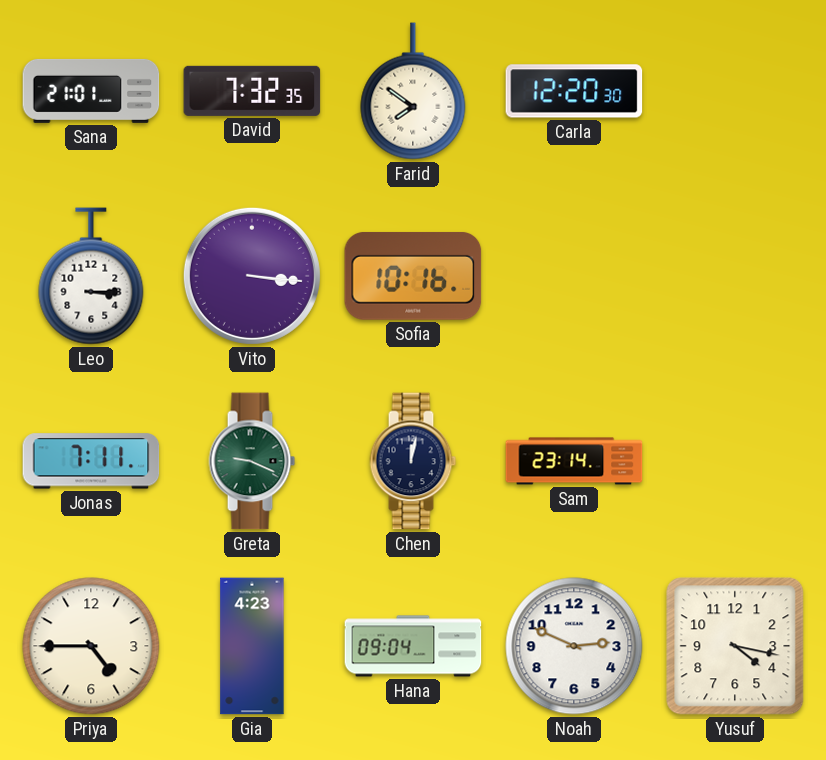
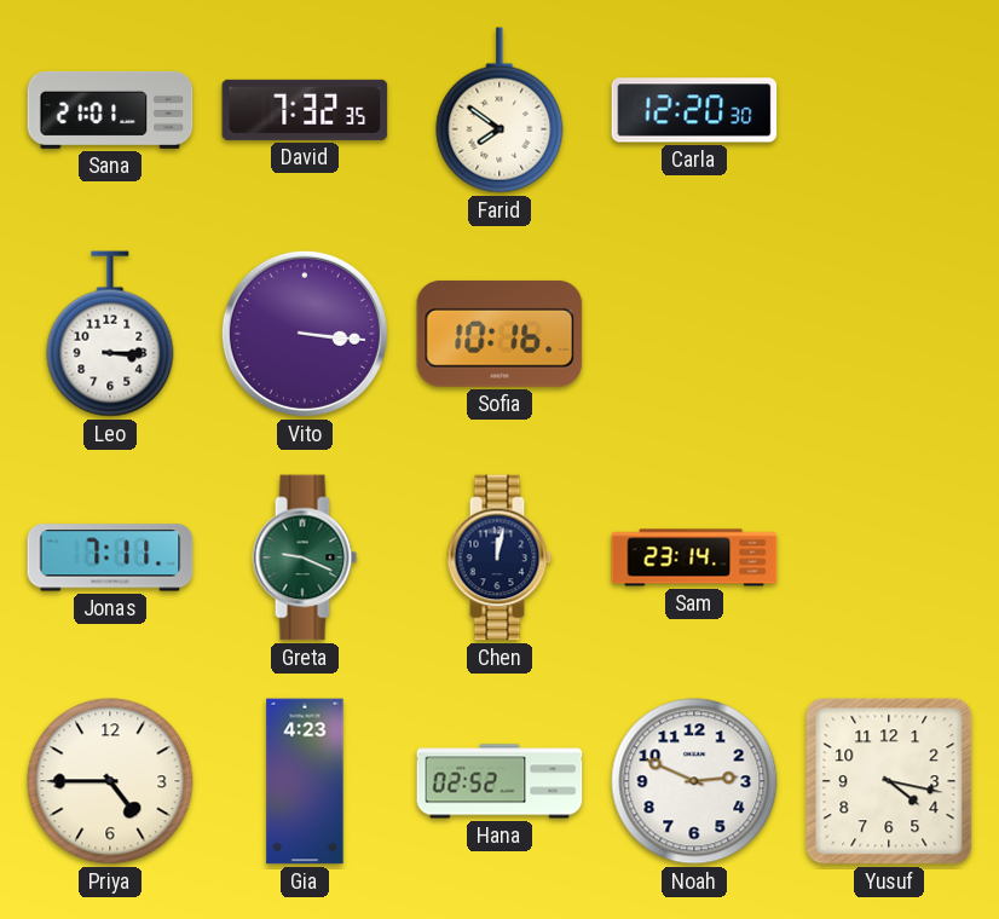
Hana: 09:04 -> 02:52
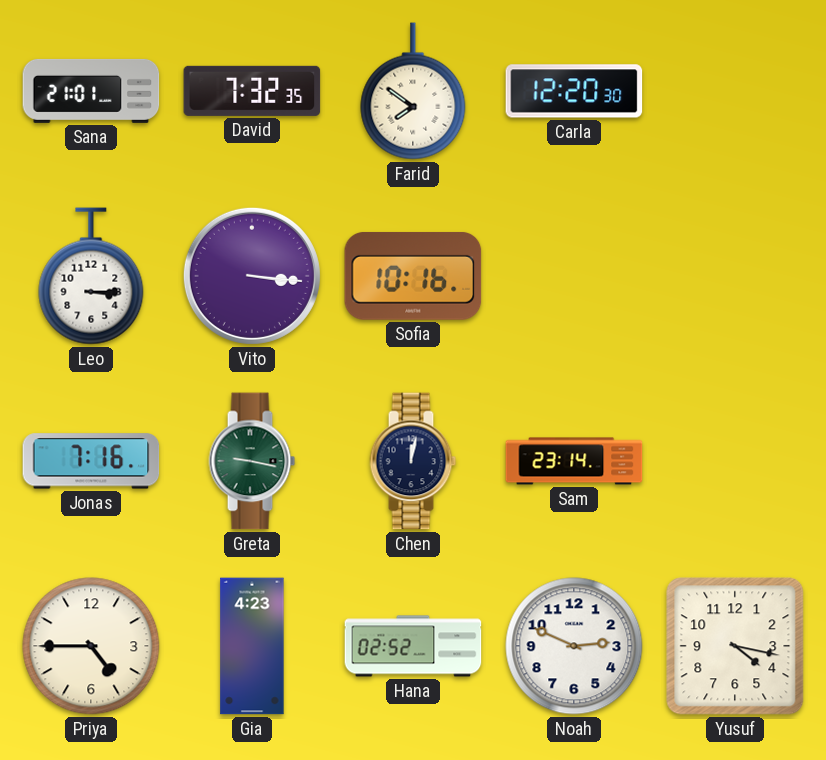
Jonas: 7:11 -> 7:16
Greta: 9:19 -> 9:17
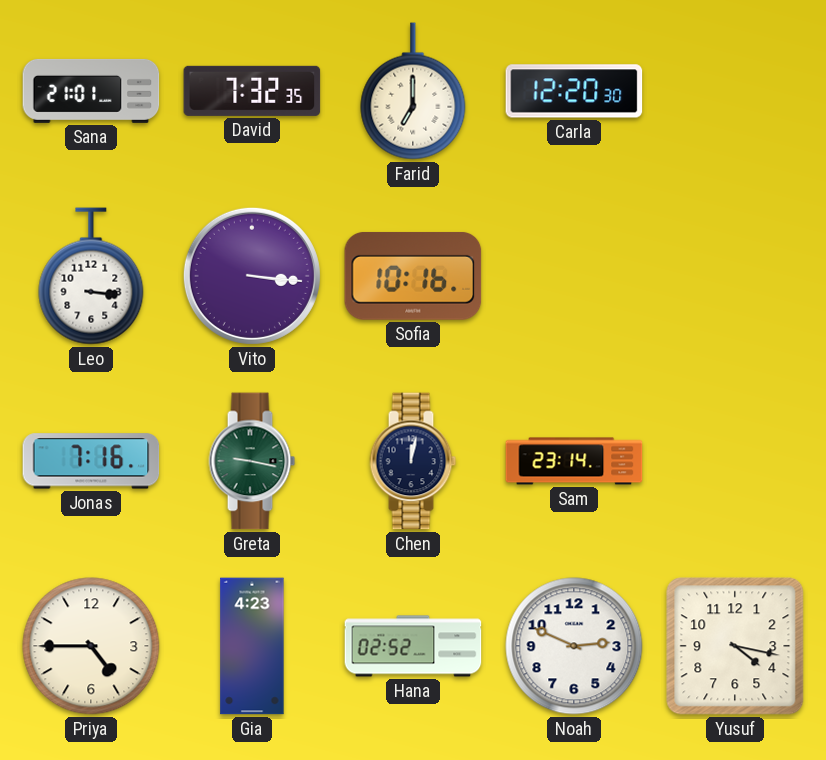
Farid: 7:51 -> 7:00
Leo: 3:15 -> 3:16
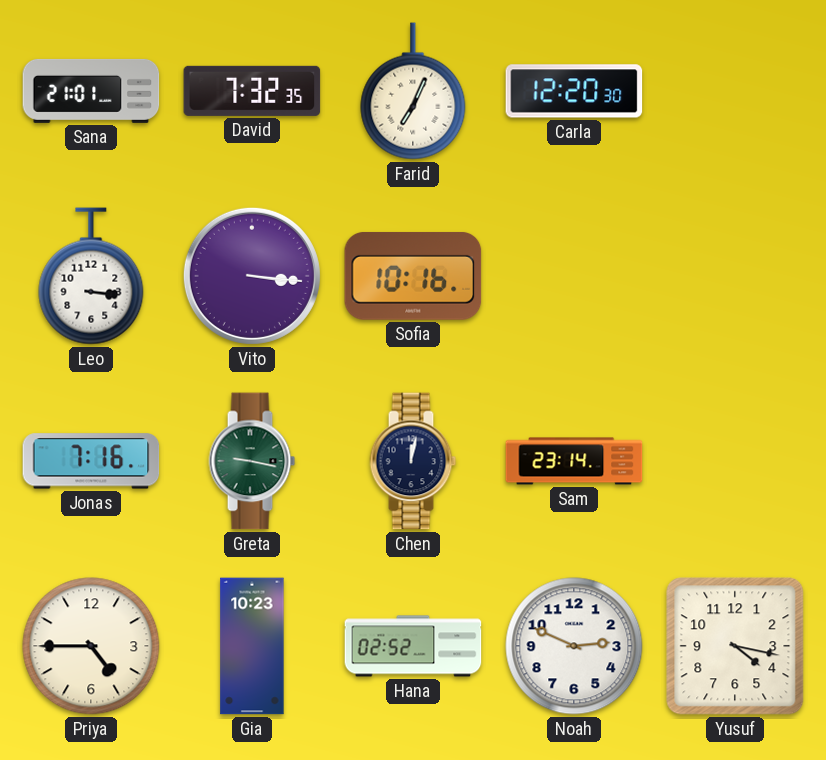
Farid: 7:00 -> 7:04
Gia: 4:23 -> 10:23
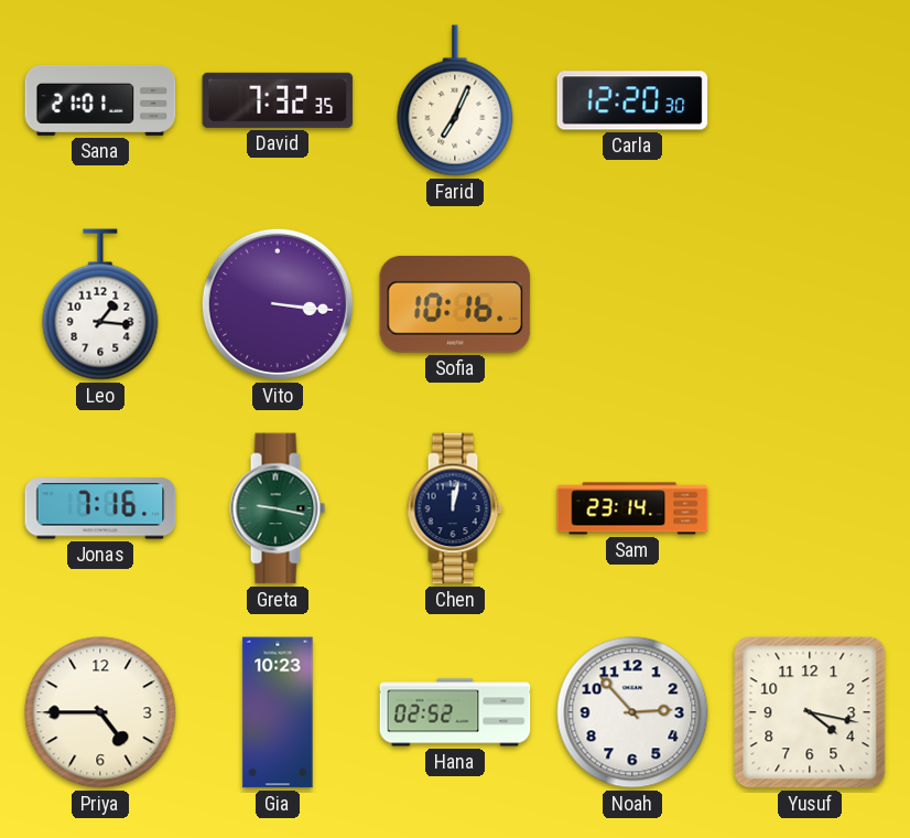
Leo: 3:16 -> 1:16
Noah: 2:49 -> 2:53
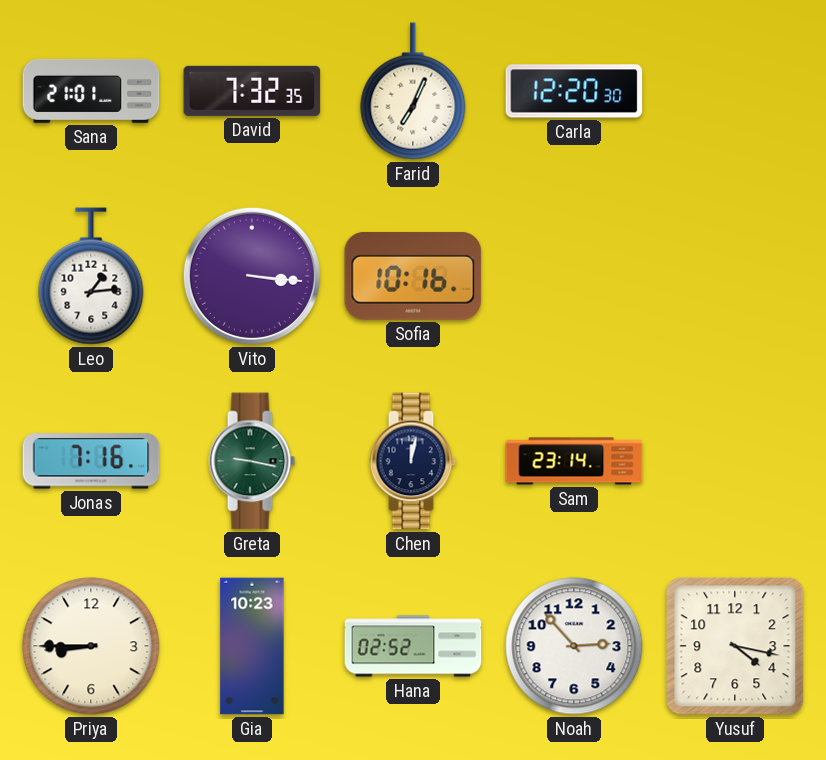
Leo: 1:16 -> 1:14
Priya: 4:45 -> 8:45
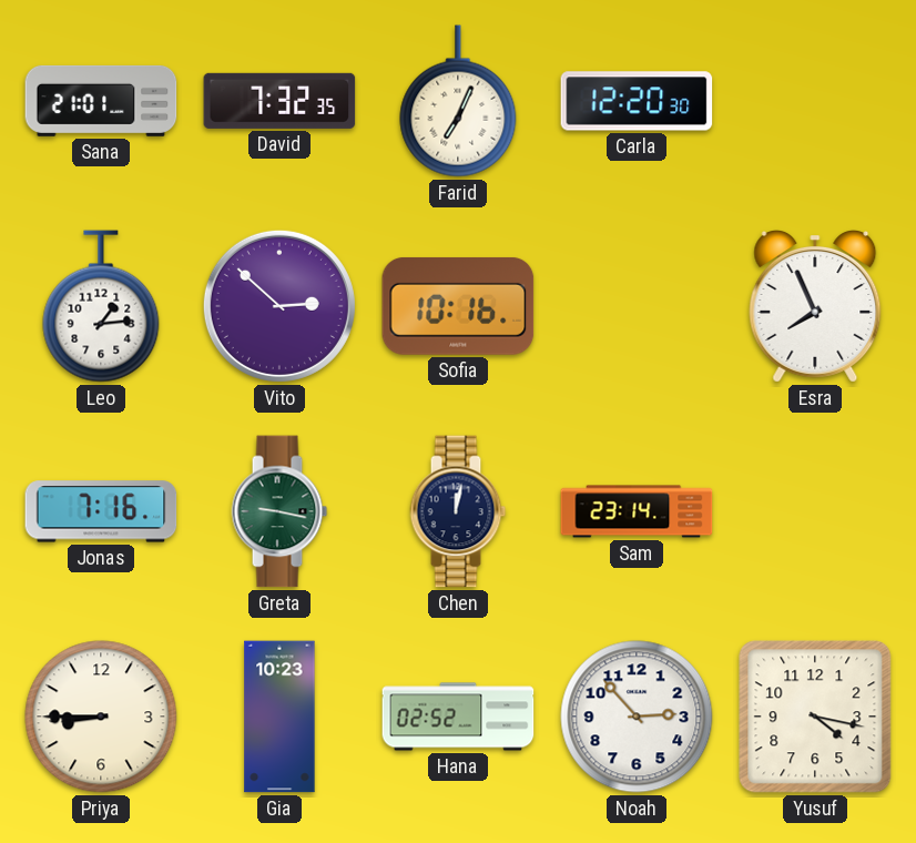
Vito: 3:16 -> 2:52
Esra: none -> 7:56
